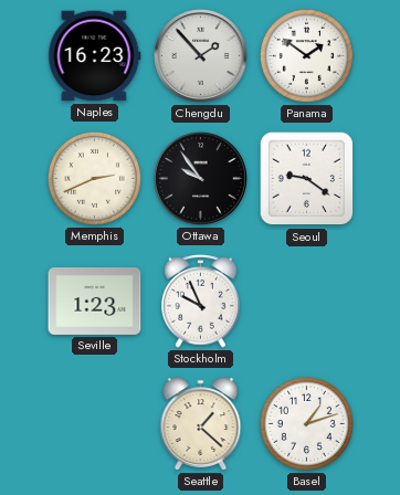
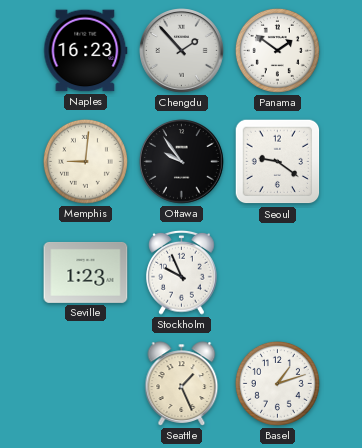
Memphis: 2:41 -> 9:01
Seattle: 1:22 -> 1:26
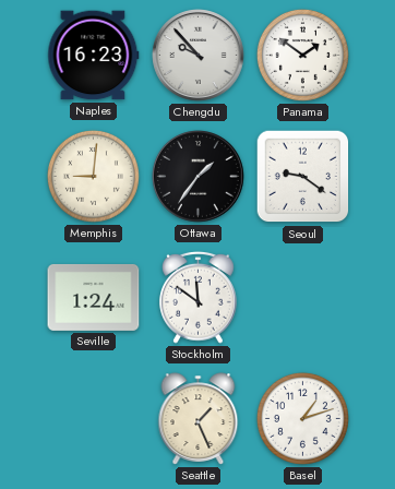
Chengdu: 1:53 -> 9:53
Ottawa: 9:54 -> 1:36
Seville: 1:23 -> 1:24
Stockholm: 9:56 -> 11:51
